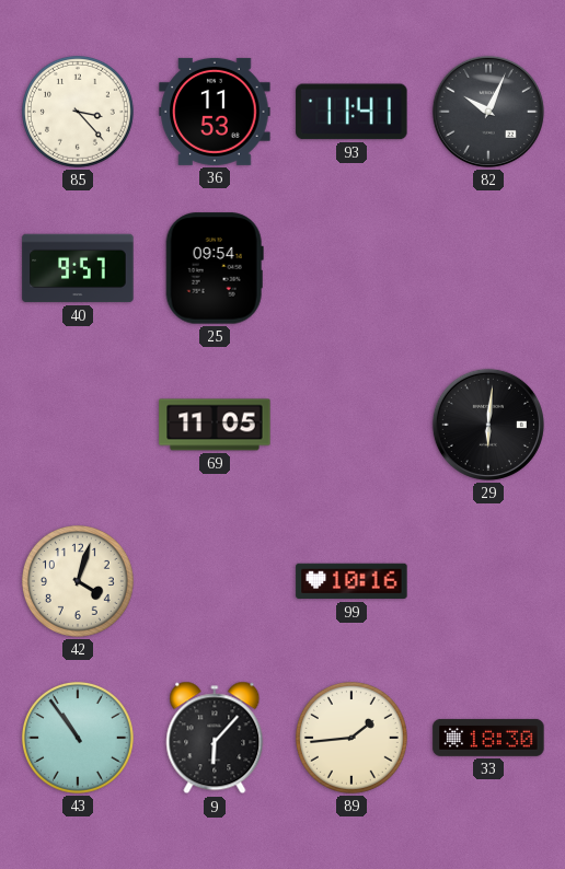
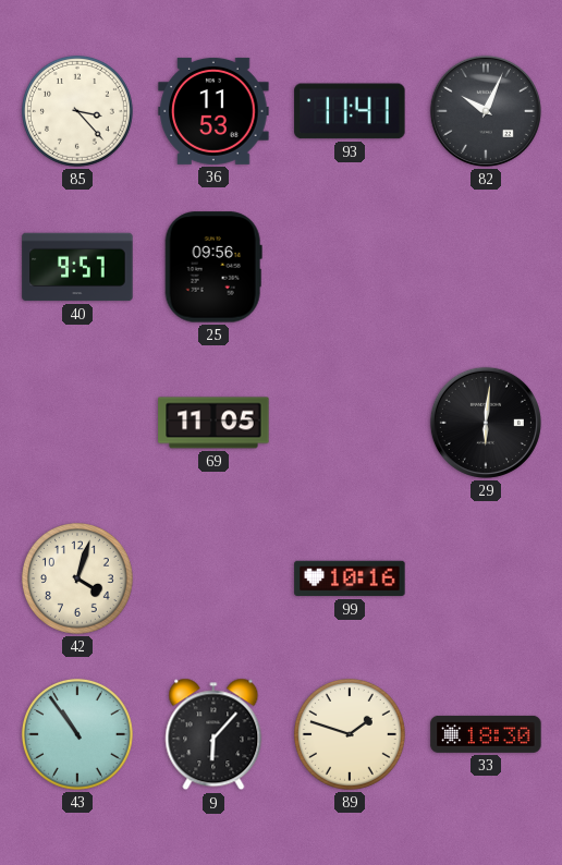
25: 09:54 -> 09:56
89: 1:44 -> 1:48
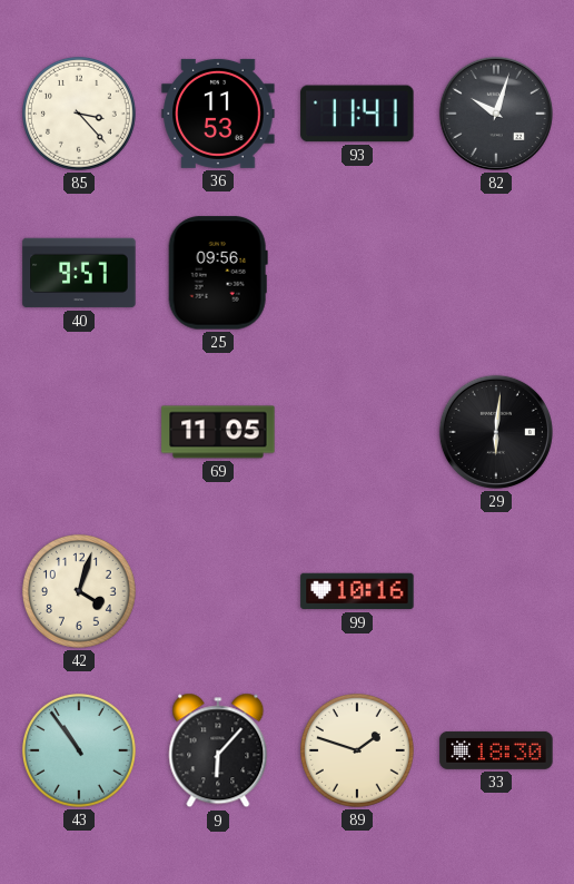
82: 10:04 -> 10:03
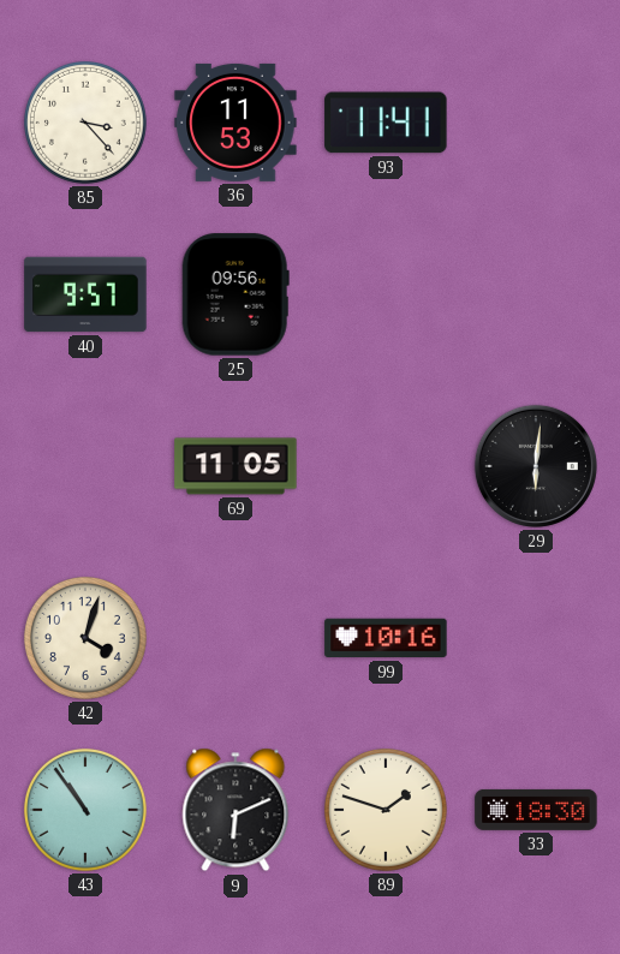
82: 10:03 -> none
9: 6:07 -> 6:11
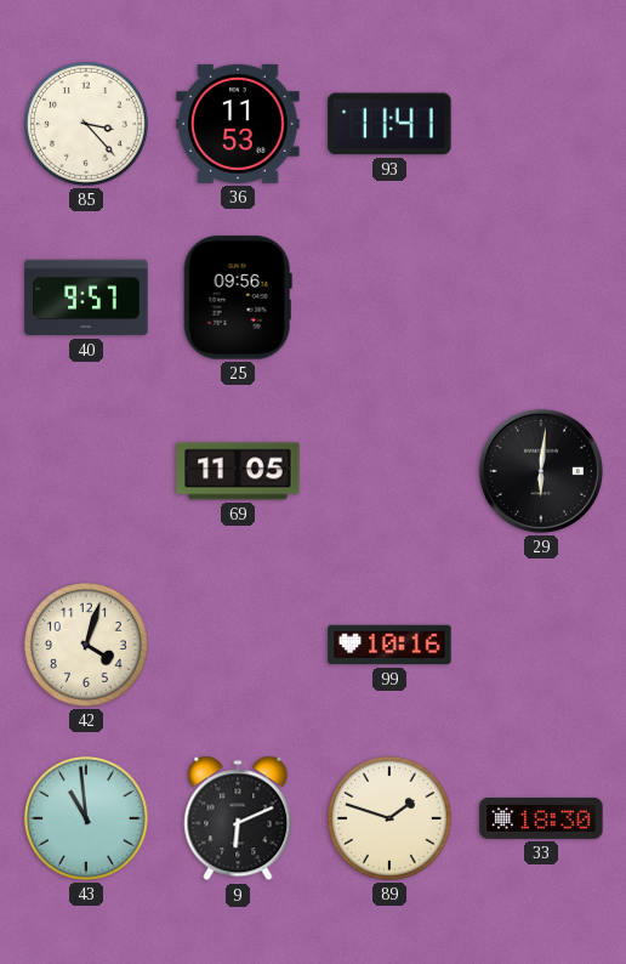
43: 10:54 -> 10:59
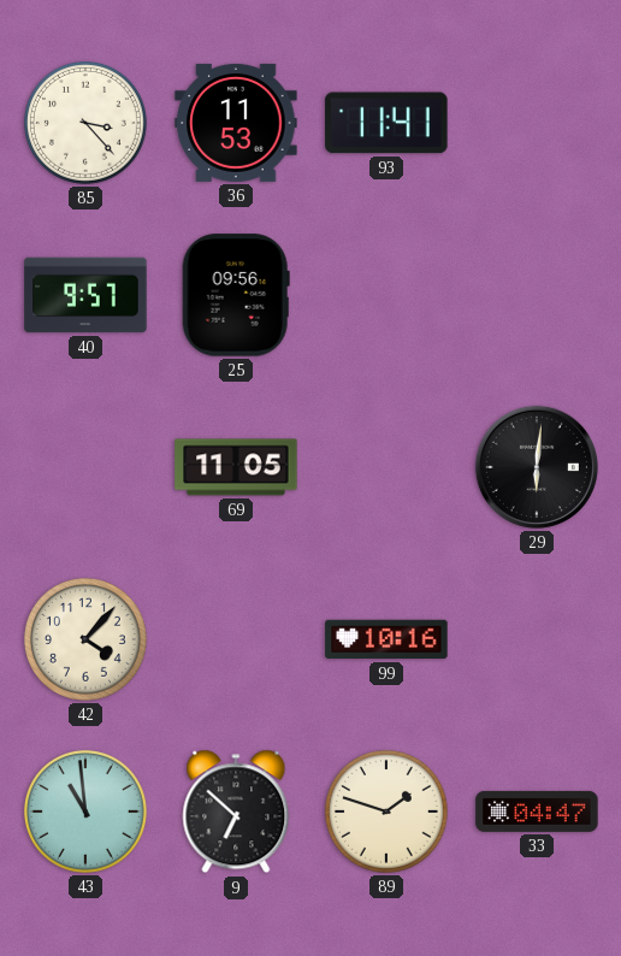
42: 4:03 -> 4:07
9: 6:11 -> 6:52
33: 18:30 -> 04:47
